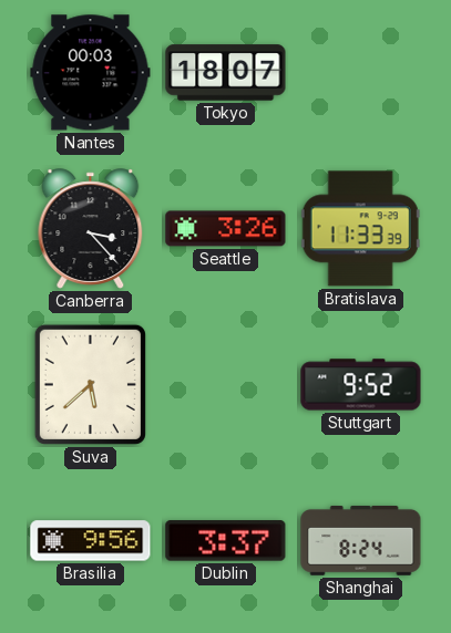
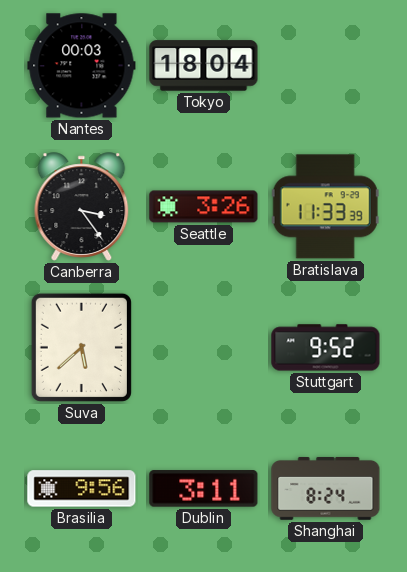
Tokyo: 18:07 -> 18:04
Canberra: 3:23 -> 3:24
Dublin: 3:37 -> 3:11
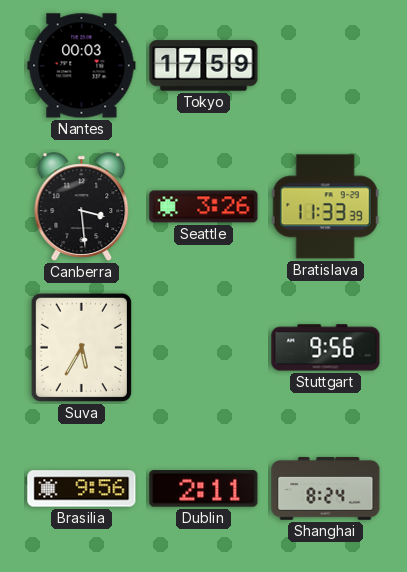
Tokyo: 18:04 -> 17:59
Canberra: 3:24 -> 3:29
Suva: 5:38 -> 5:35
Stuttgart: 9:52 -> 9:56
Dublin: 3:11 -> 2:11
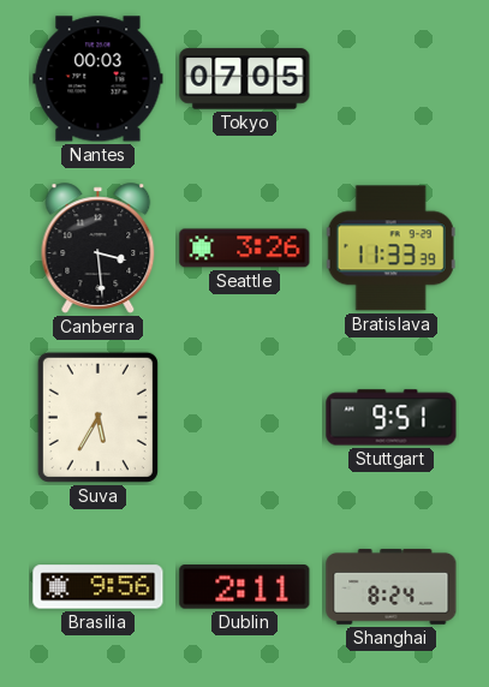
Tokyo: 17:59 -> 07:05
Stuttgart: 9:56 -> 9:51
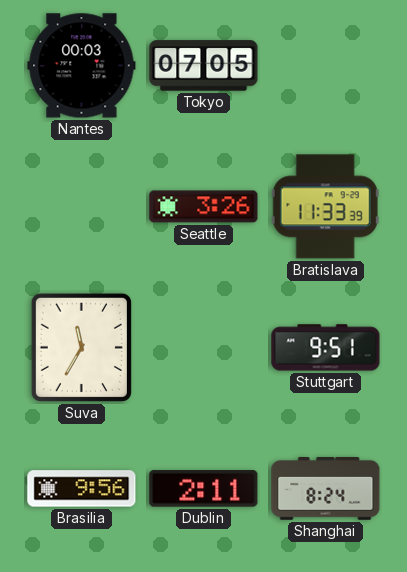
Canberra: 3:29 -> none
Suva: 5:35 -> 11:35
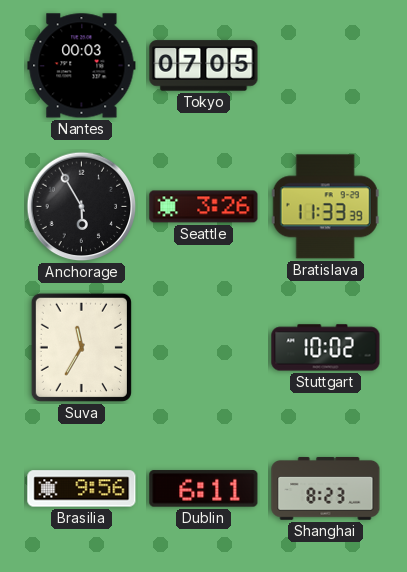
Anchorage: none -> 5:55
Stuttgart: 9:51 -> 10:02
Dublin: 2:11 -> 6:11
Shanghai: 8:24 -> 8:23
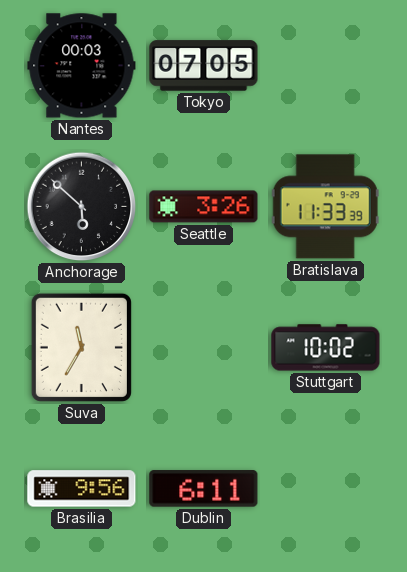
Anchorage: 5:55 -> 5:52
Shanghai: 8:23 -> none
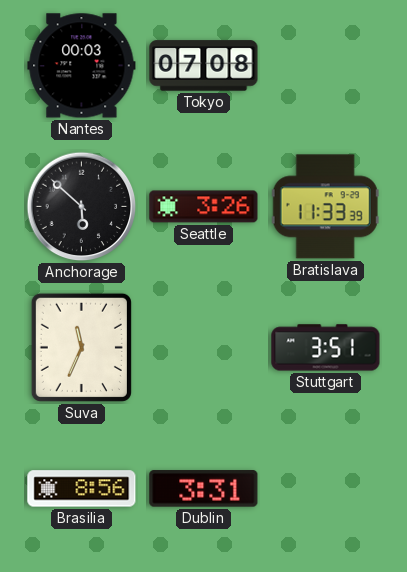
Tokyo: 07:05 -> 07:08
Suva: 11:35 -> 11:34
Stuttgart: 10:02 -> 3:51
Brasilia: 9:56 -> 8:56
Dublin: 6:11 -> 3:31
